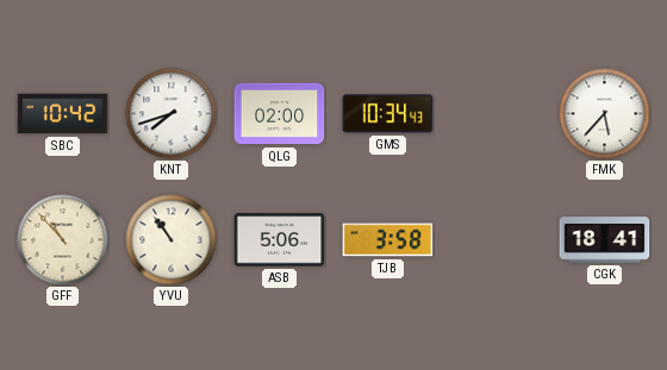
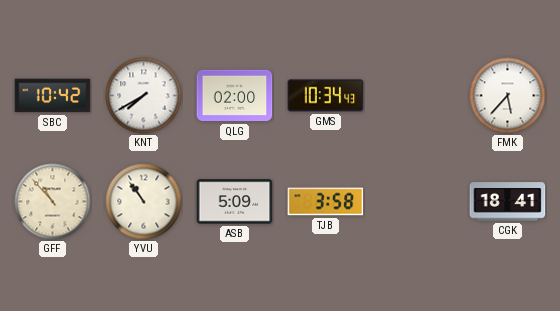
KNT: 7:42 -> 7:40
ASB: 5:06 -> 5:09
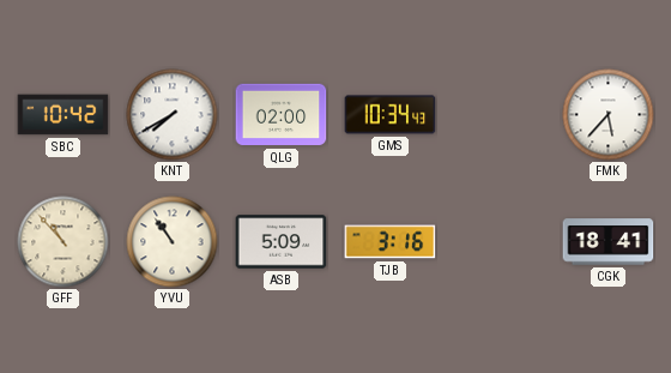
TJB: 3:58 -> 3:16
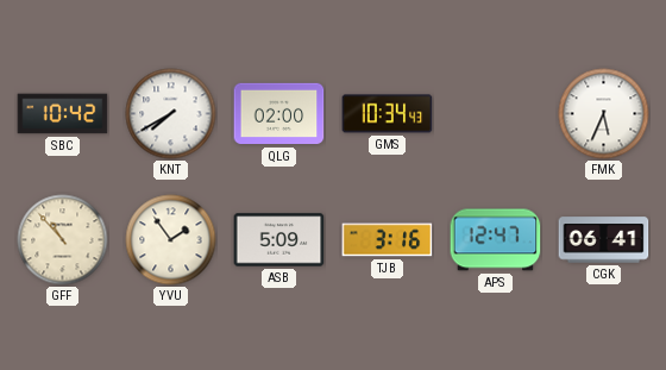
FMK: 5:37 -> 5:34
YVU: 10:54 -> 1:54
APS: none -> 12:47
CGK: 18:41 -> 06:41
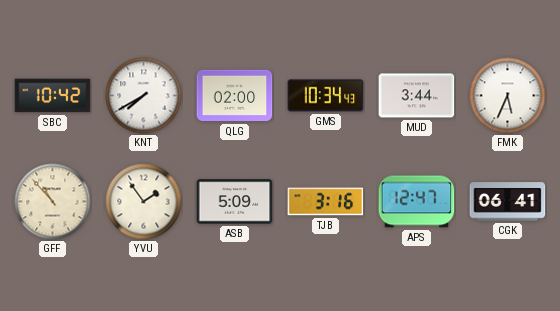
MUD: none -> 3:44
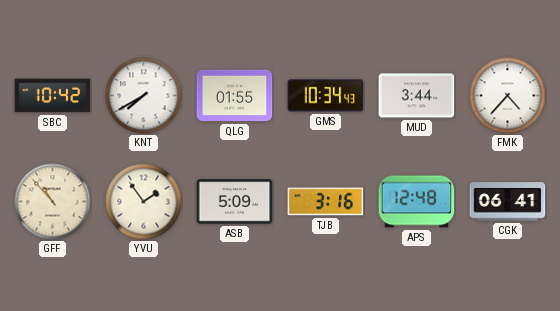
QLG: 02:00 -> 01:55
FMK: 5:34 -> 4:37
APS: 12:47 -> 12:48
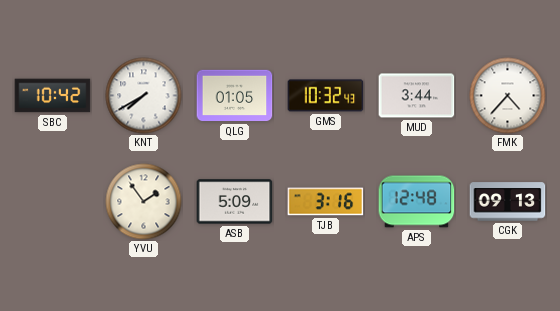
QLG: 01:55 -> 01:05
GMS: 10:34 -> 10:32
GFF: 10:53 -> none
CGK: 06:41 -> 09:13
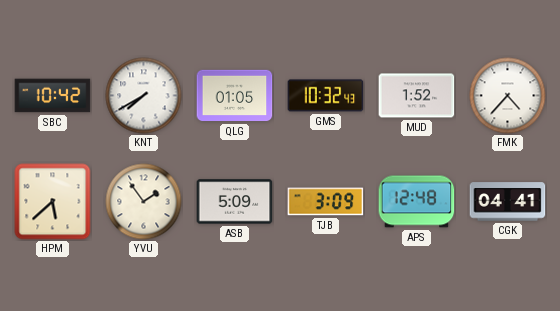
MUD: 3:44 -> 1:52
HPM: none -> 5:38
TJB: 3:16 -> 3:09
CGK: 09:13 -> 04:41
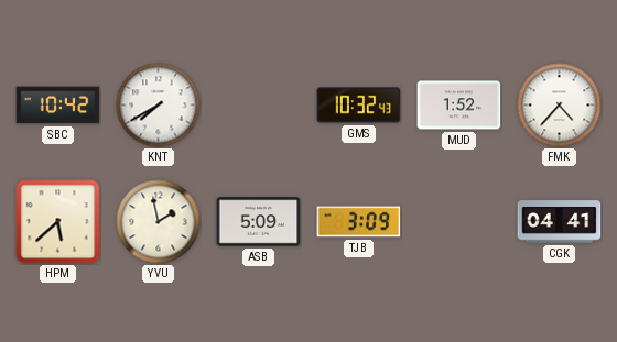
QLG: 01:05 -> none
YVU: 1:54 -> 1:58
APS: 12:48 -> none
